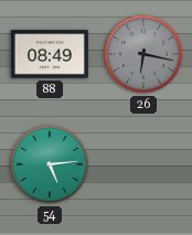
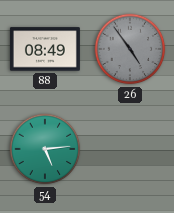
26: 6:17 -> 4:54
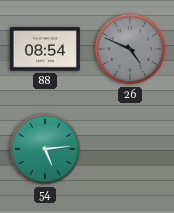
88: 08:49 -> 08:54
26: 4:54 -> 4:49
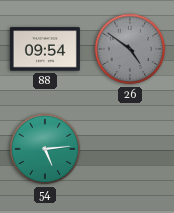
88: 08:54 -> 09:54
26: 4:49 -> 4:51
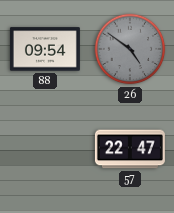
54: 5:14 -> none
57: none -> 22:47
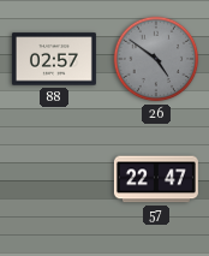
88: 09:54 -> 02:57
